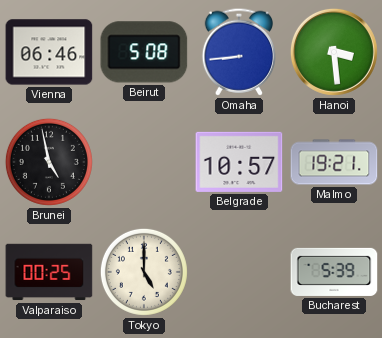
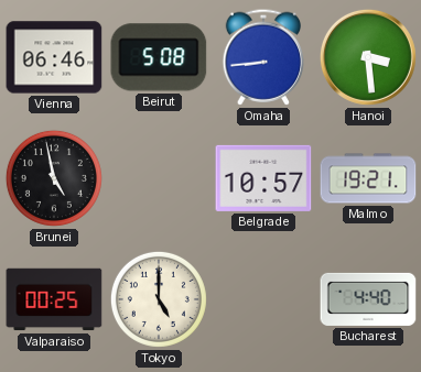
Bucharest: 5:39 -> 4:40
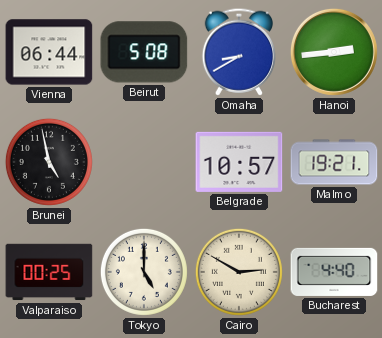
Vienna: 06:46 -> 06:44
Omaha: 8:44 -> 8:40
Hanoi: 3:29 -> 2:44
Cairo: none -> 2:50
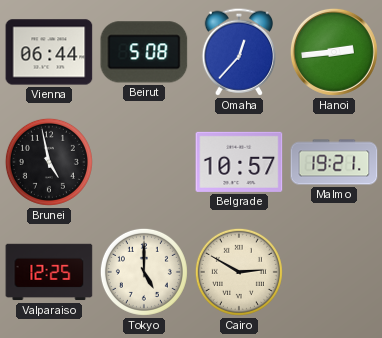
Omaha: 8:40 -> 12:37
Valparaiso: 00:25 -> 12:25
Bucharest: 4:40 -> none
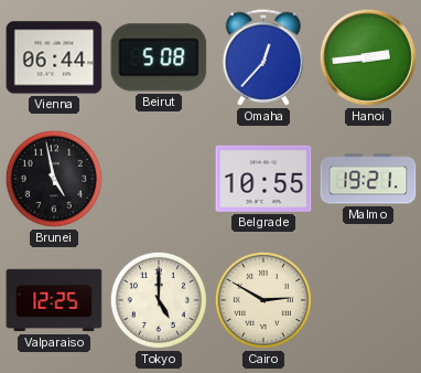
Belgrade: 10:57 -> 10:55
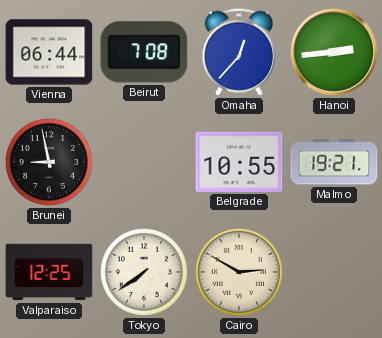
Beirut: 5:08 -> 7:08
Brunei: 4:58 -> 8:58
Tokyo: 5:00 -> 7:39
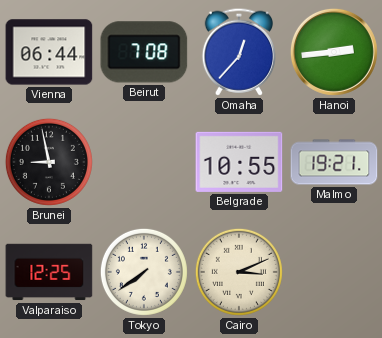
Cairo: 2:50 -> 3:11
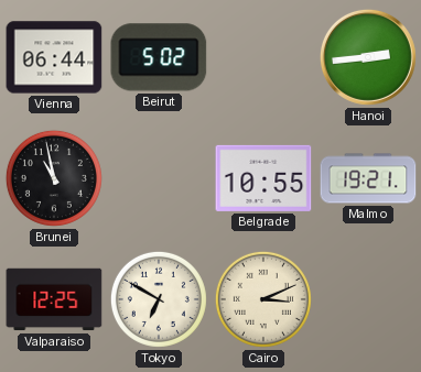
Beirut: 7:08 -> 5:02
Omaha: 12:37 -> none
Brunei: 8:58 -> 10:58
Tokyo: 7:39 -> 6:50
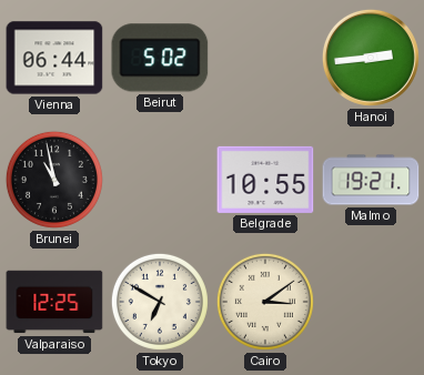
Cairo: 3:11 -> 3:09
